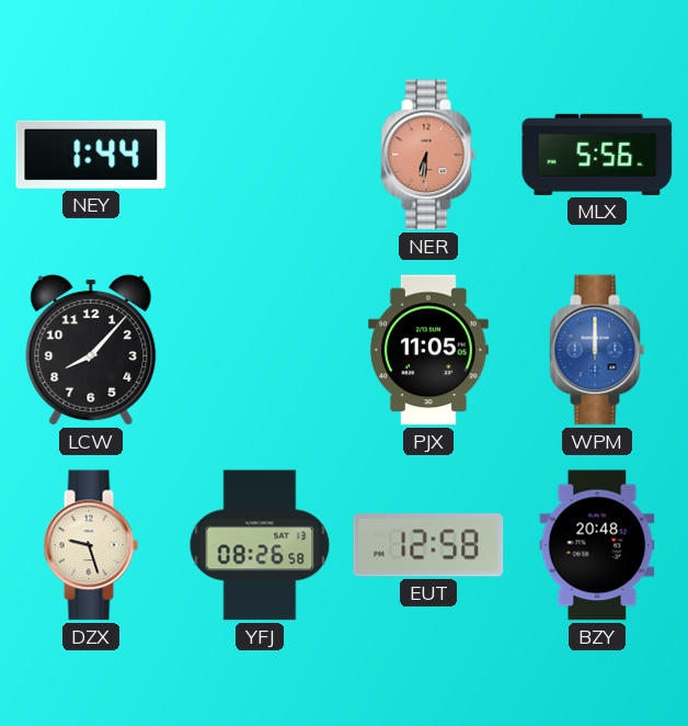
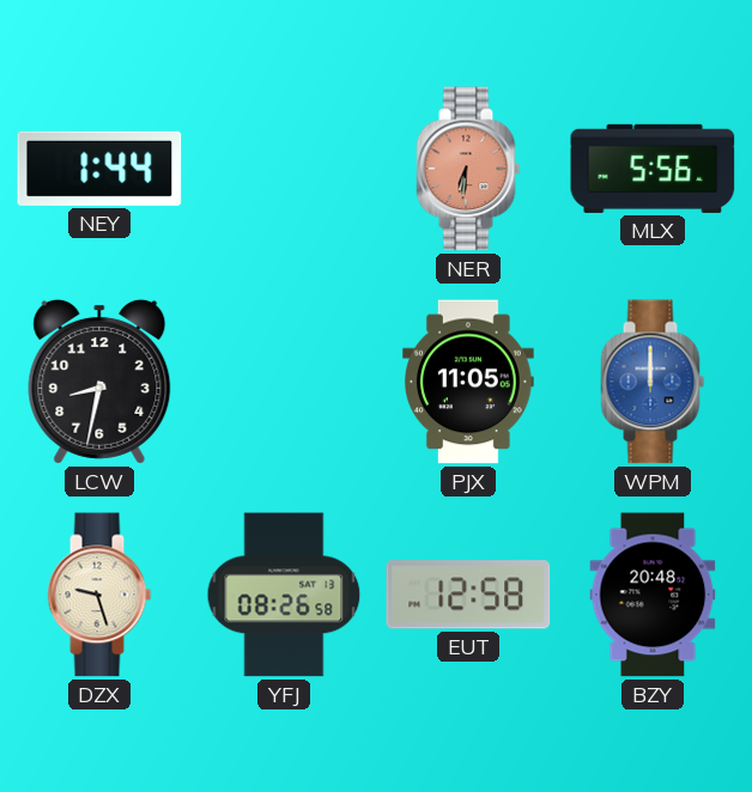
LCW: 8:07 -> 8:32
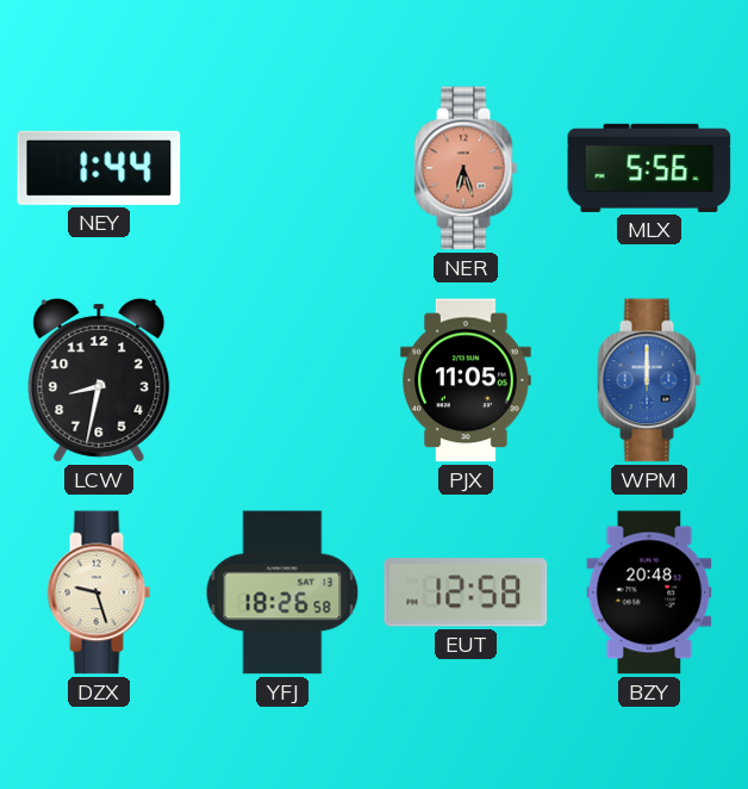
NER: 6:31 -> 6:27
YFJ: 08:26 -> 18:26
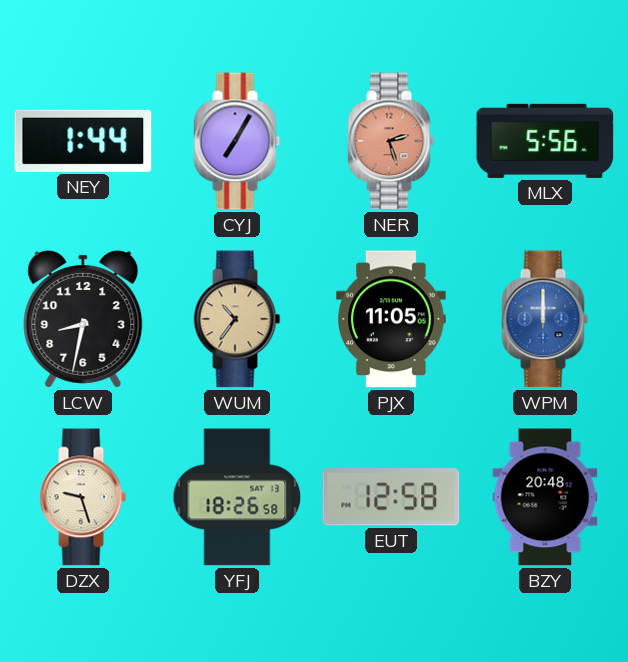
CYJ: none -> 7:05
NER: 6:27 -> 2:27
WUM: none -> 10:36
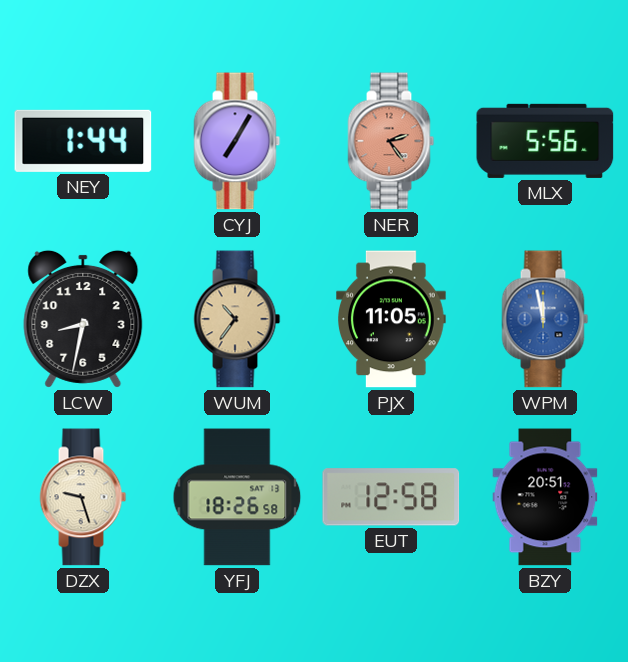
NER: 2:27 -> 2:24
WPM: 12:00 -> 11:58
BZY: 20:48 -> 20:51
